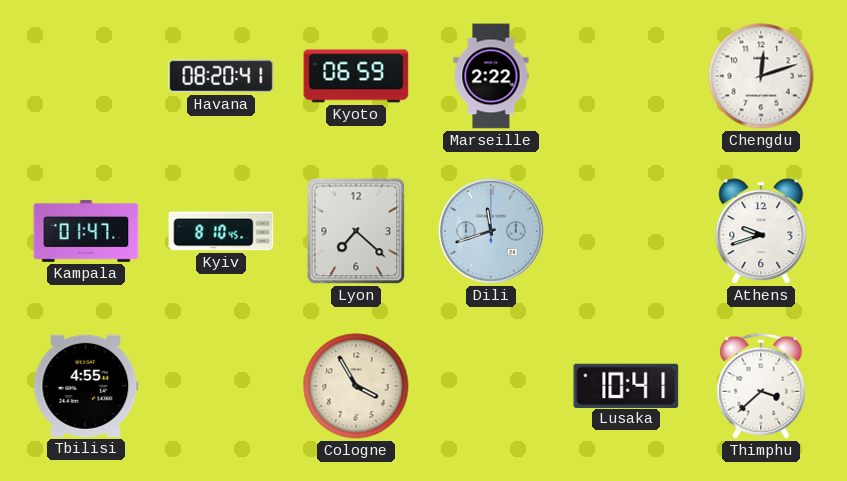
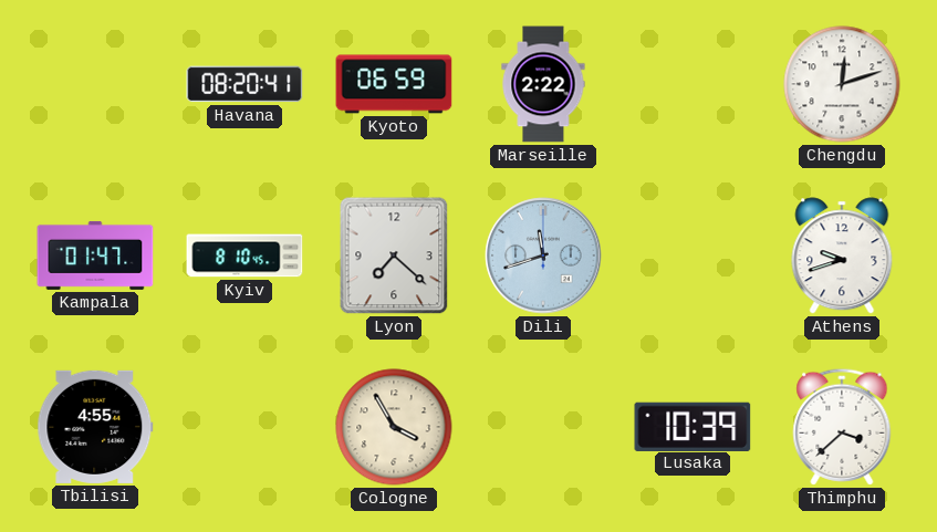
Lusaka: 10:41 -> 10:39
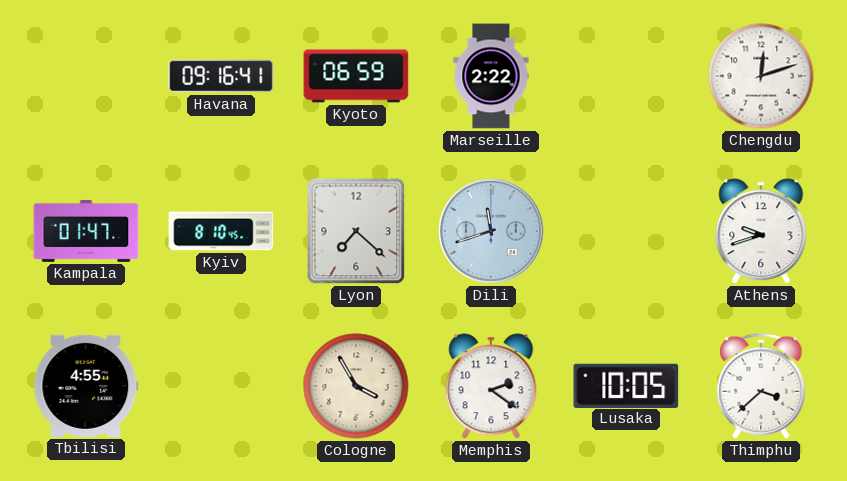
Havana: 08:20 -> 09:16
Memphis: none -> 2:21
Lusaka: 10:39 -> 10:05
